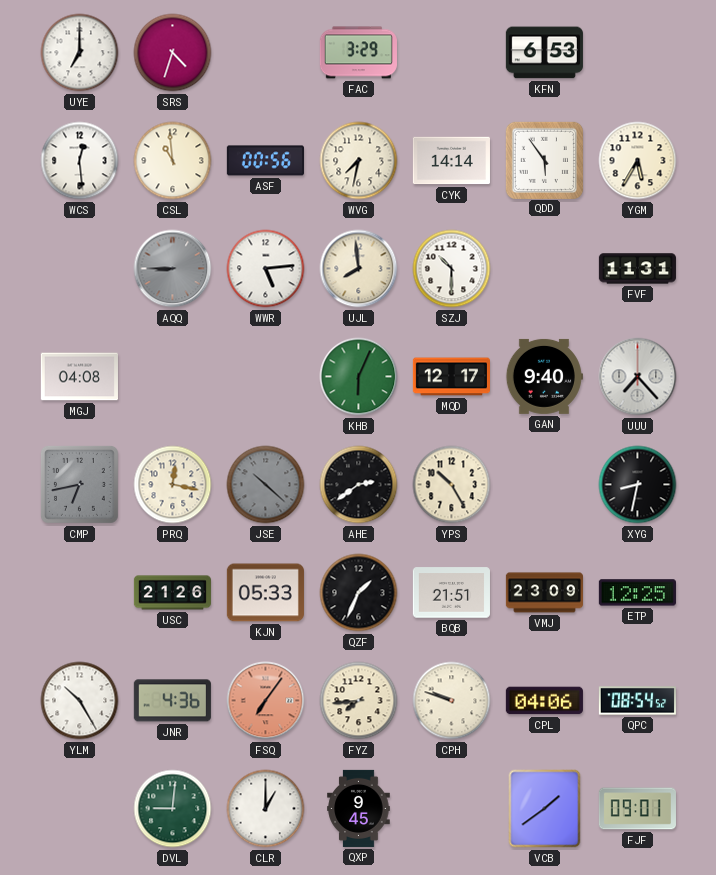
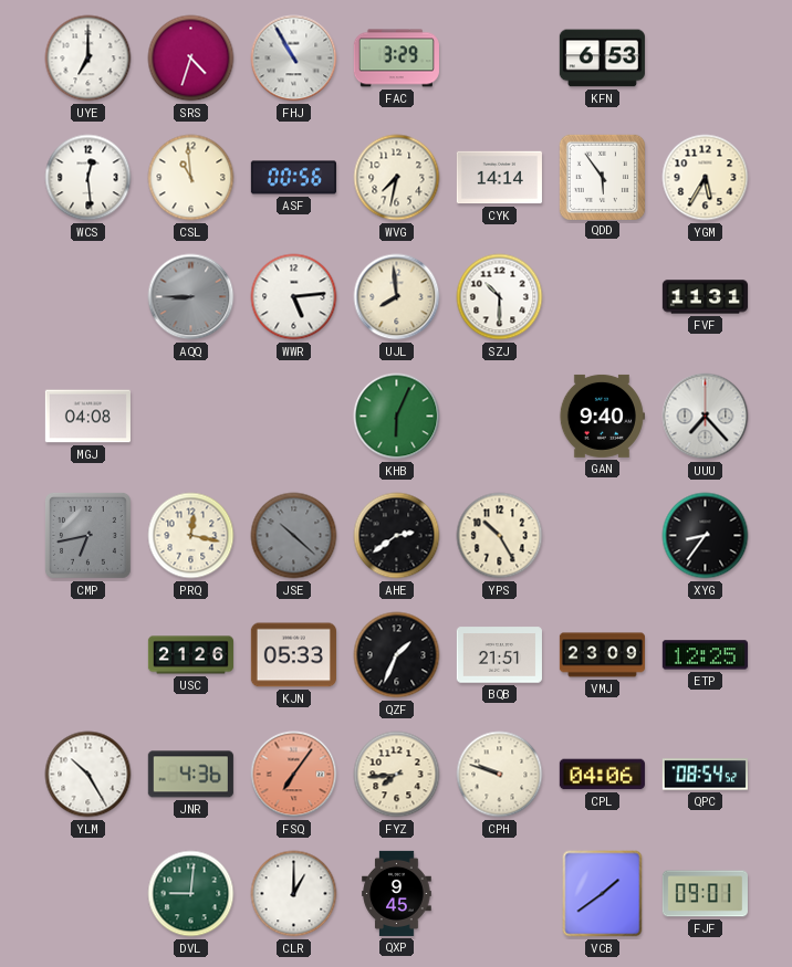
FHJ: none -> 10:55
MQD: 12:17 -> none
XYG: 8:32 -> 8:36
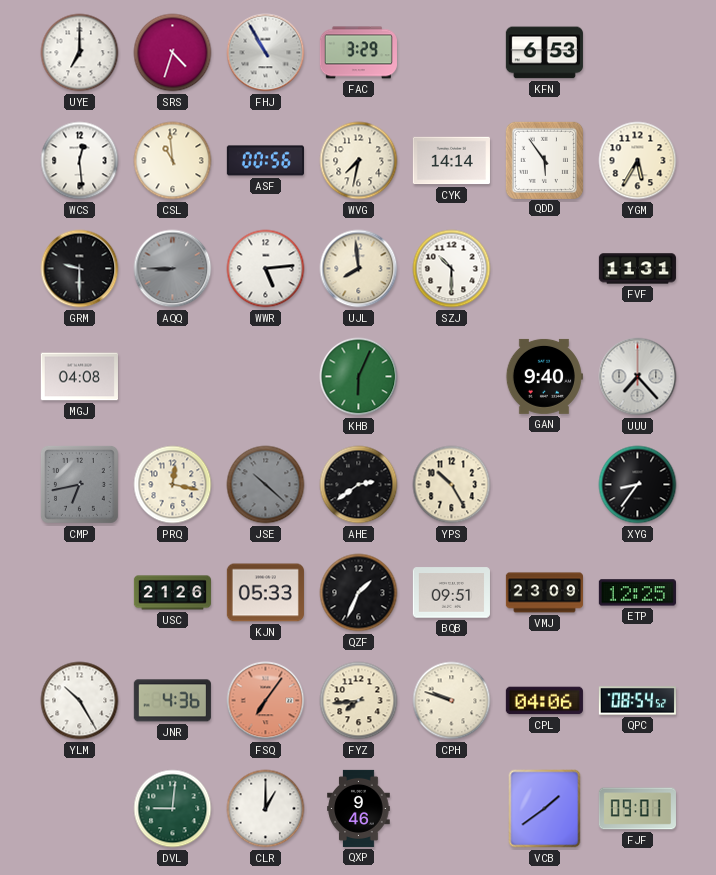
GRM: none -> 9:30
BQB: 21:51 -> 09:51
QXP: 9:45 -> 9:46
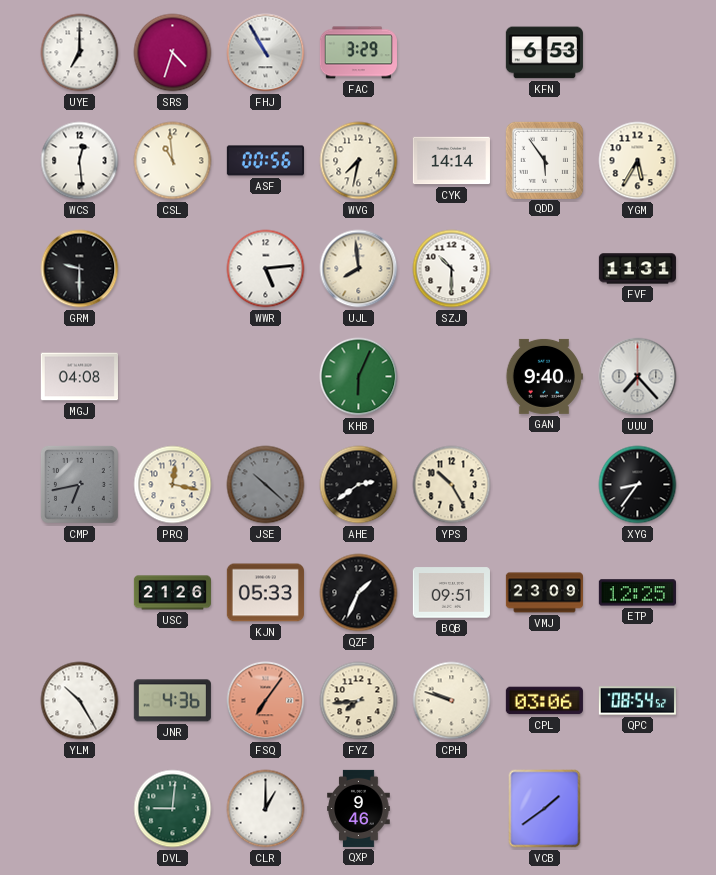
AQQ: 8:45 -> none
CPL: 04:06 -> 03:06
FJF: 09:01 -> none
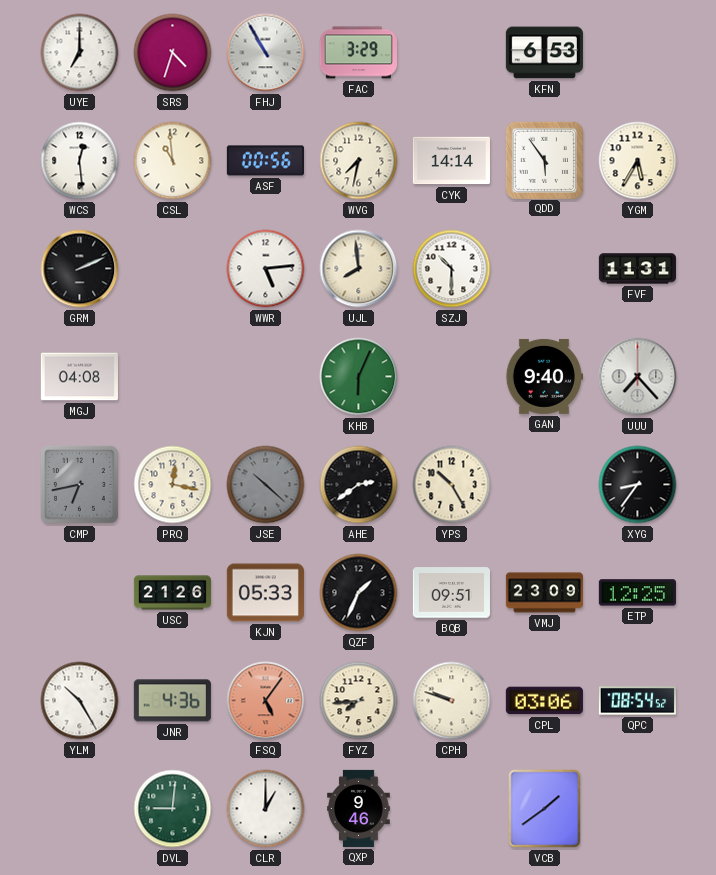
GRM: 9:30 -> 2:11
FSQ: 7:06 -> 5:06
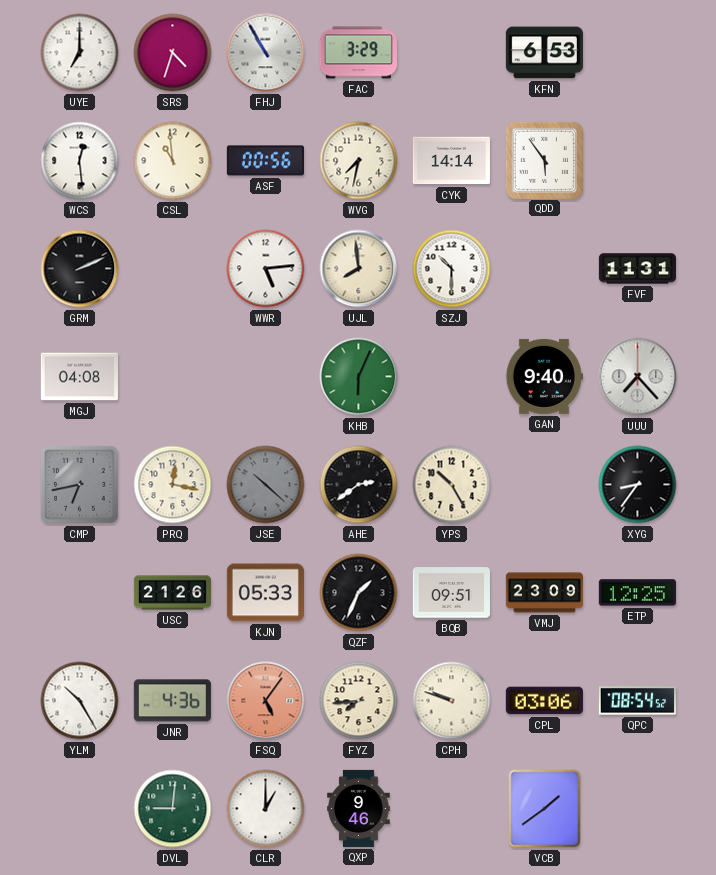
YGM: 5:35 -> none
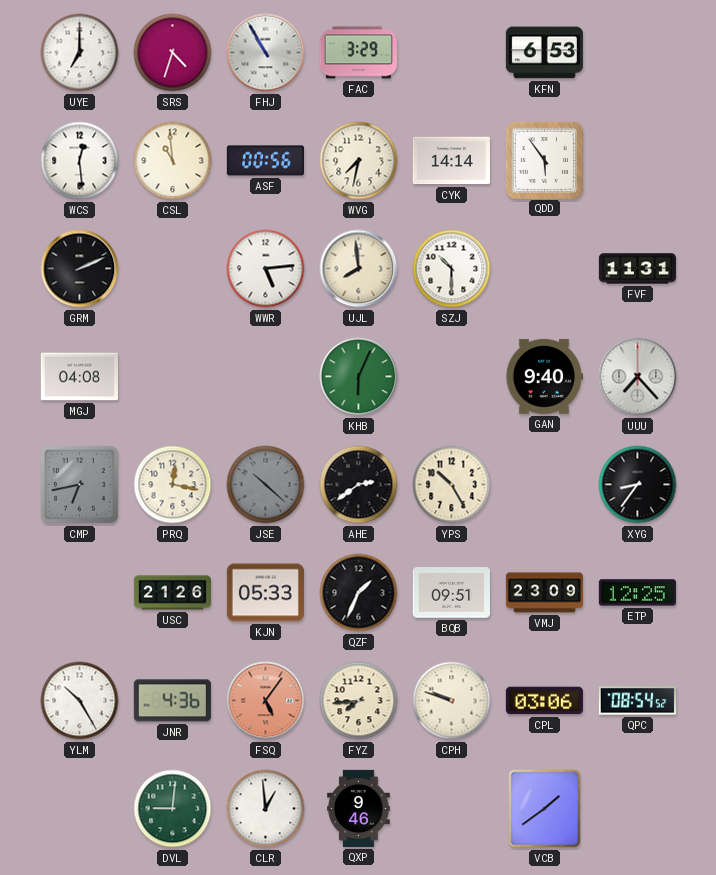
CLR: 1:00 -> 12:59
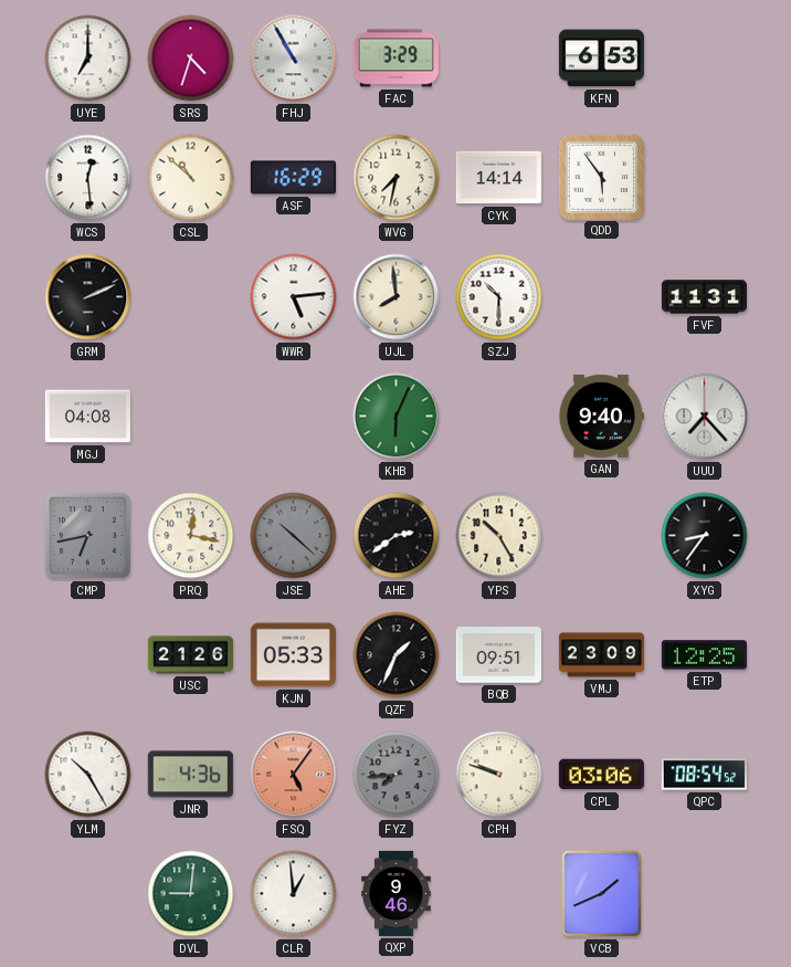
CSL: 10:59 -> 10:52
ASF: 00:56 -> 16:29
FYZ dial: cream -> grey
VCB: 1:39 -> 1:41
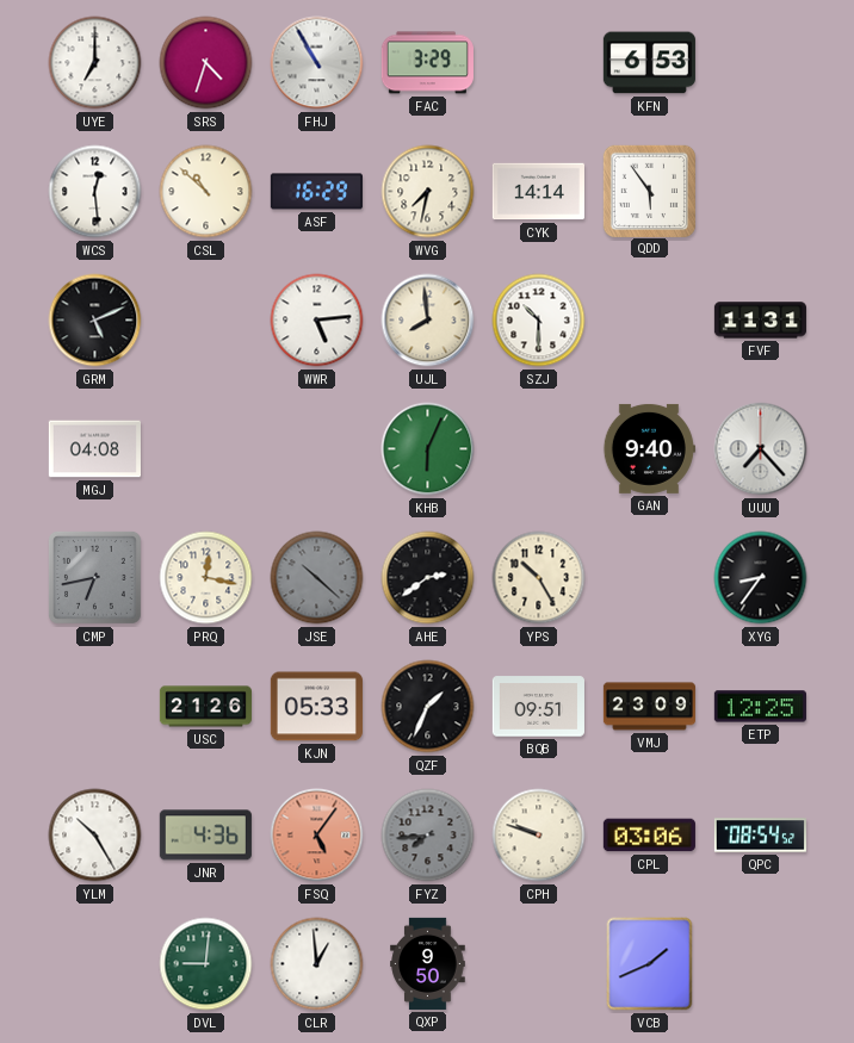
GRM: 2:11 -> 5:11
QXP: 9:46 -> 9:50
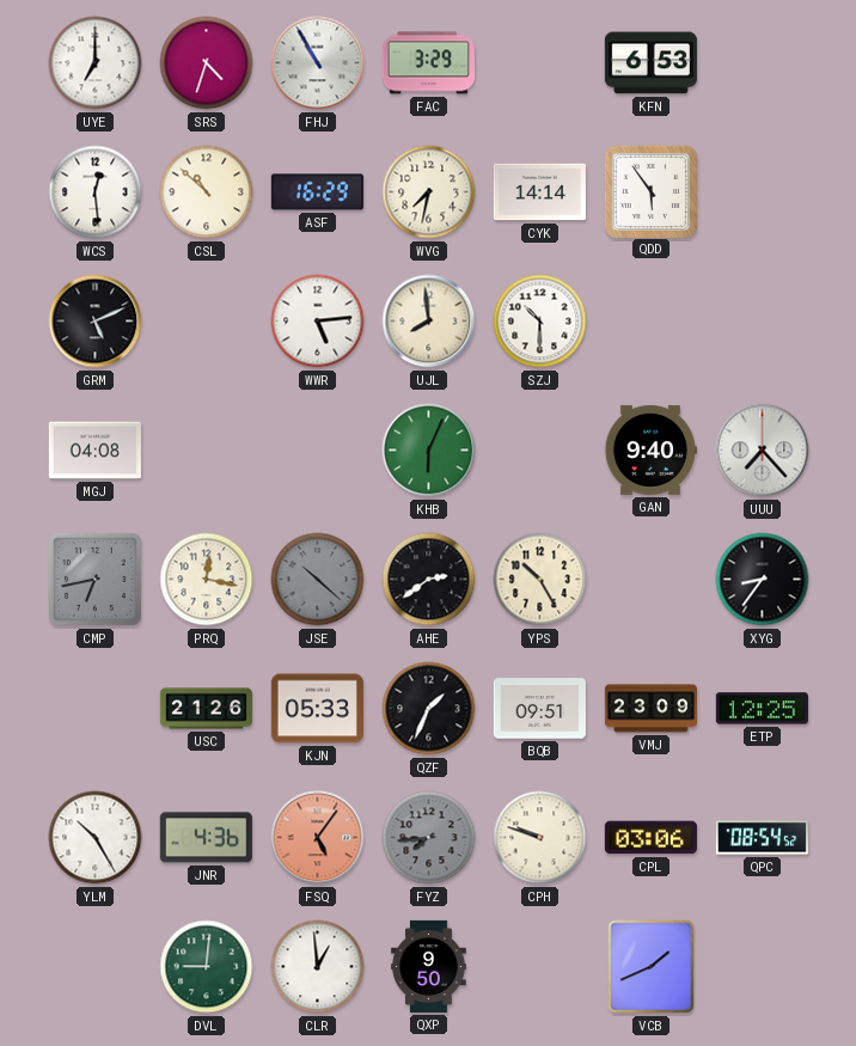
FVF: 11:31 -> none
